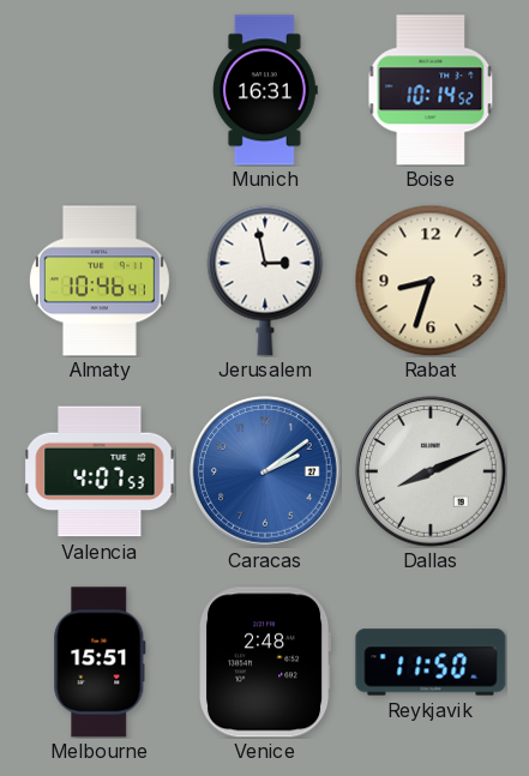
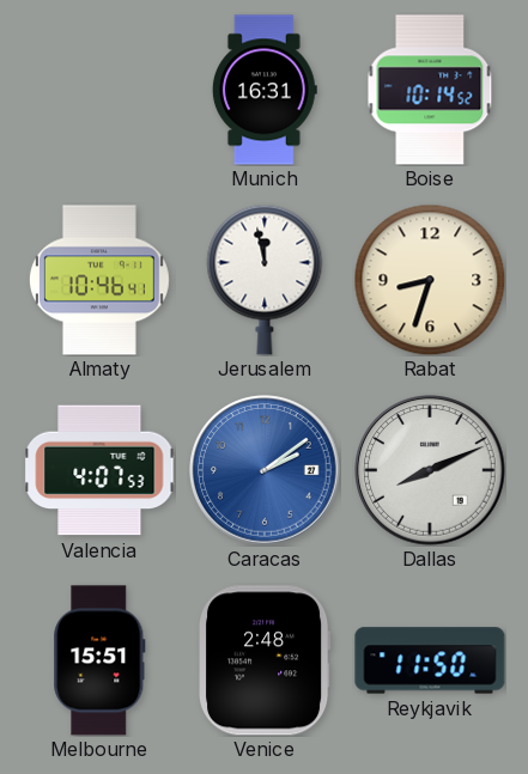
Jerusalem: 2:58 -> 11:58
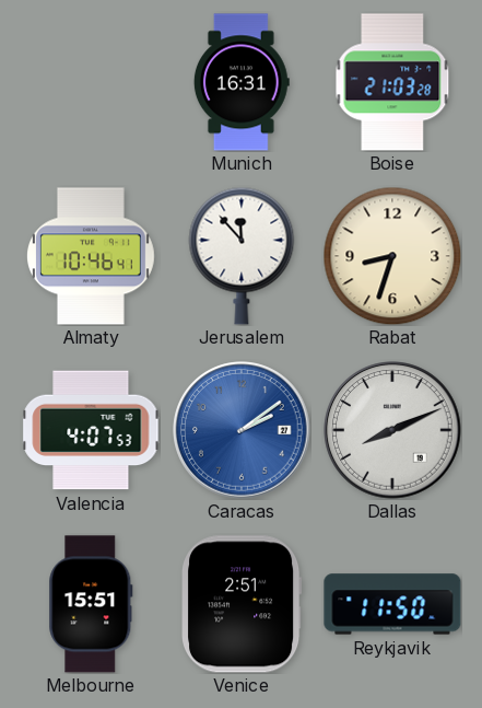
Boise: 10:14 -> 21:03
Jerusalem: 11:58 -> 11:53
Venice: 2:48 -> 2:51
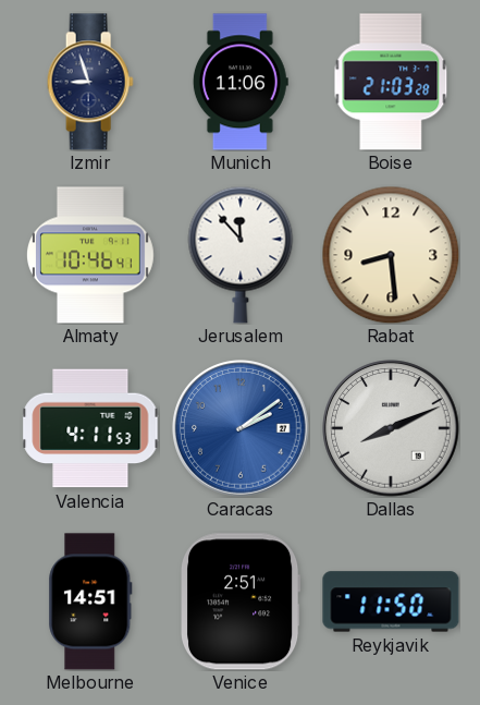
Izmir: none -> 8:57
Munich: 16:31 -> 11:06
Rabat: 8:33 -> 8:29
Valencia: 4:07 -> 4:11
Melbourne: 15:51 -> 14:51
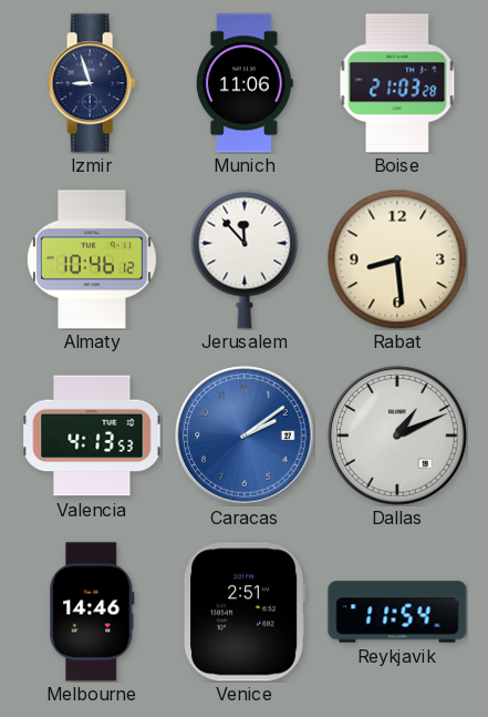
Almaty: 10:46:41 -> 10:46:12
Valencia: 4:11 -> 4:13
Dallas: 8:11 -> 1:11
Melbourne: 14:51 -> 14:46
Reykjavik: 11:50 -> 11:54
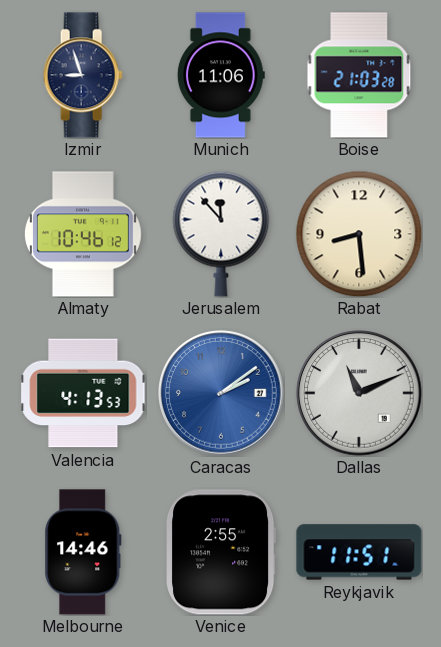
Dallas: 1:11 -> 11:11
Venice: 2:51 -> 2:55
Reykjavik: 11:54 -> 11:51
